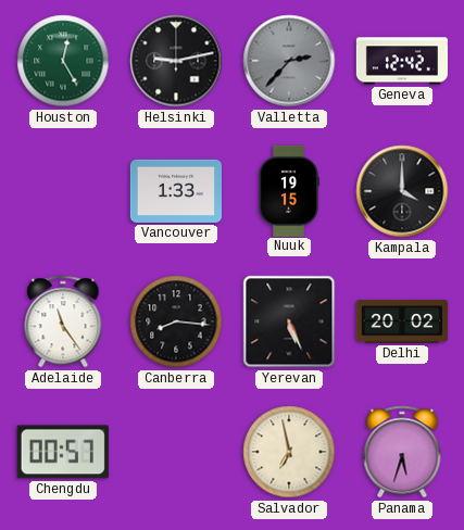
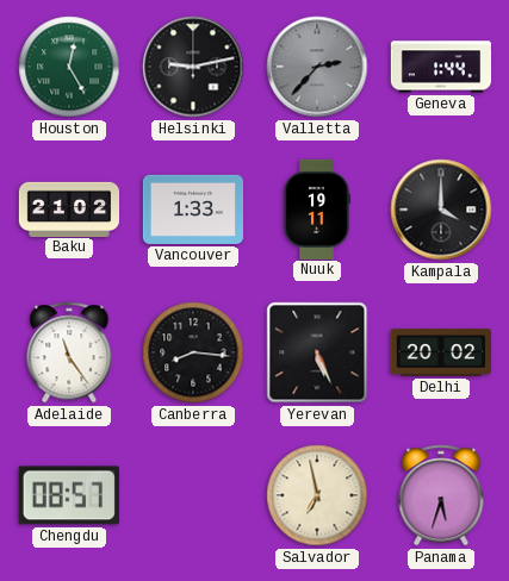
Geneva: 12:42 -> 1:44
Baku: none -> 21:02
Nuuk: 19:15 -> 19:11
Chengdu: 00:57 -> 08:57
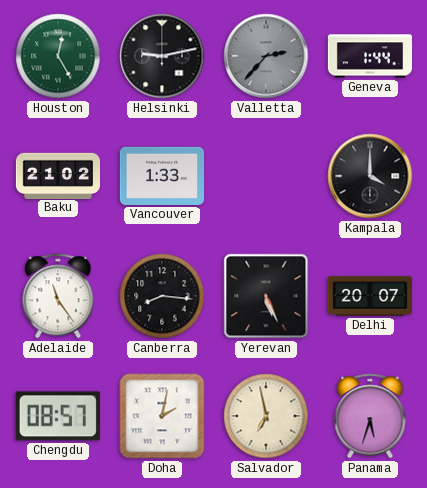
Nuuk: 19:11 -> none
Delhi: 20:02 -> 20:07
Doha: none -> 2:02
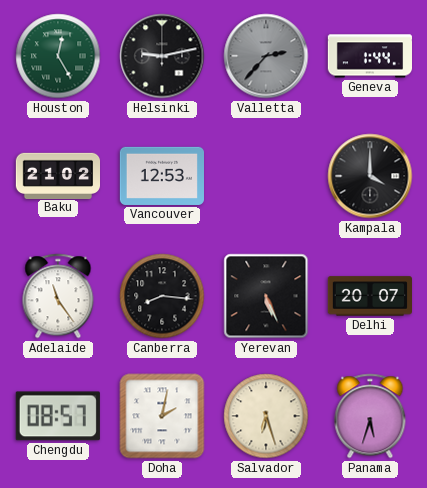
Vancouver: 1:33 -> 12:53
Salvador: 6:58 -> 6:27
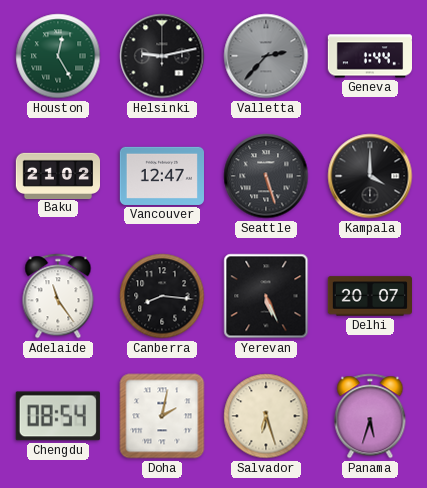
Vancouver: 12:53 -> 12:47
Seattle: none -> 5:27
Chengdu: 08:57 -> 08:54
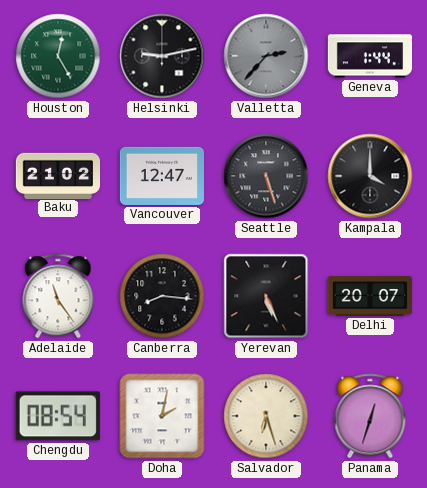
Panama: 5:33 -> 12:33
